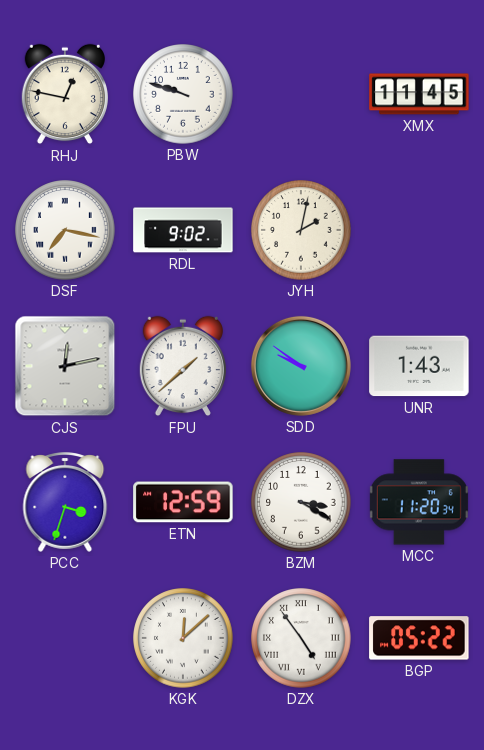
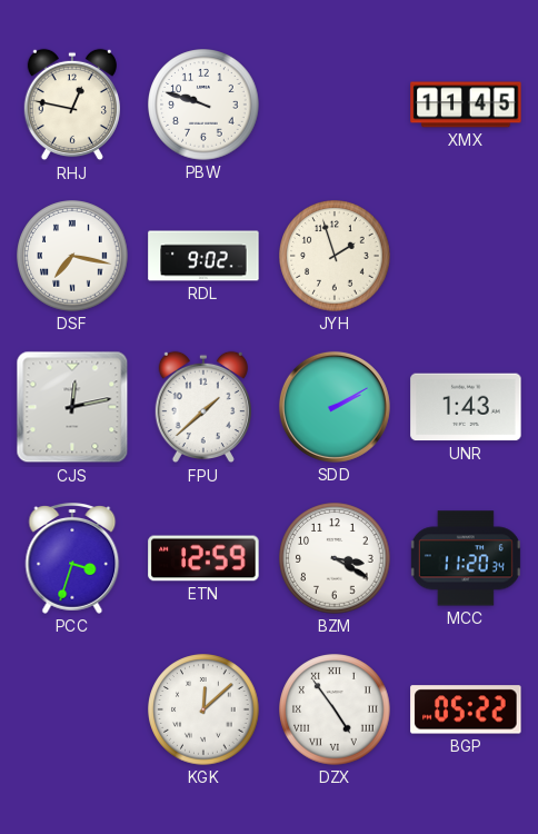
JYH: 2:02 -> 1:57
SDD: 9:51 -> 2:10
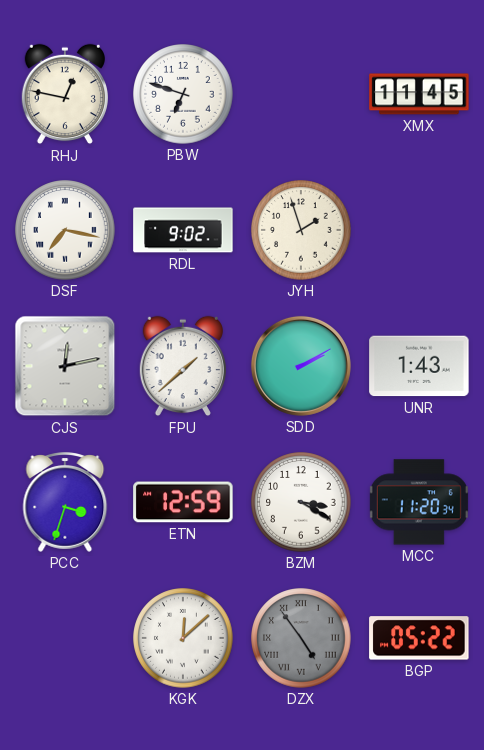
PBW: 9:48 -> 6:48
DZX dial: white -> grey
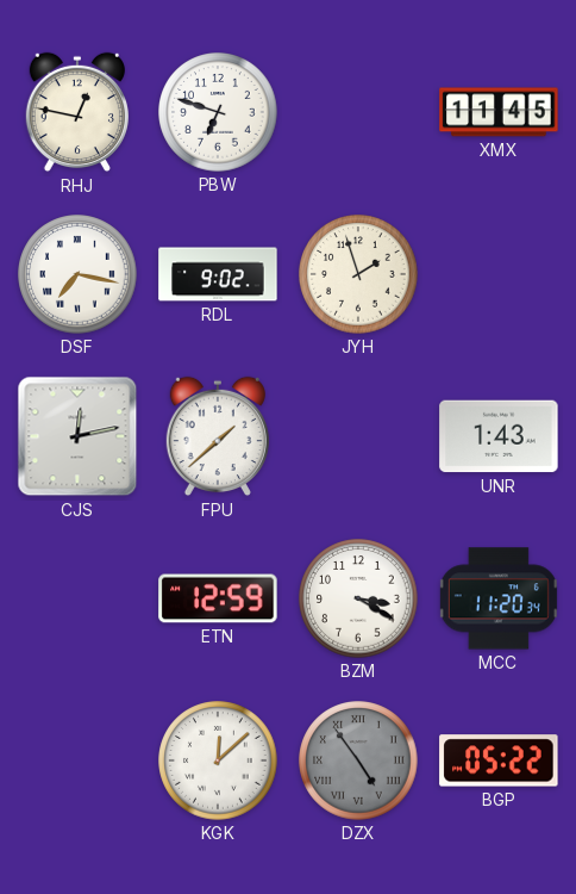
SDD: 2:10 -> none
PCC: 3:33 -> none
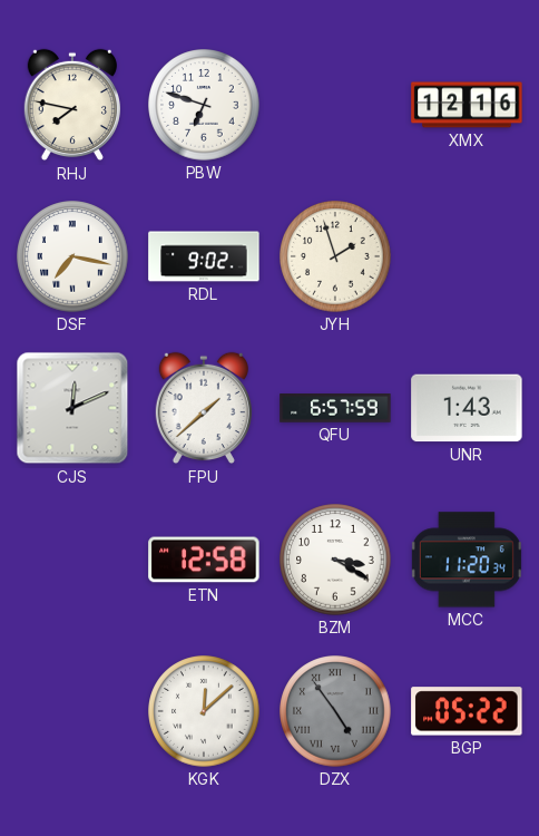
RHJ: 12:47 -> 7:47
XMX: 11:45 -> 12:16
CJS: 12:13 -> 12:11
QFU: none -> 6:57
ETN: 12:59 -> 12:58
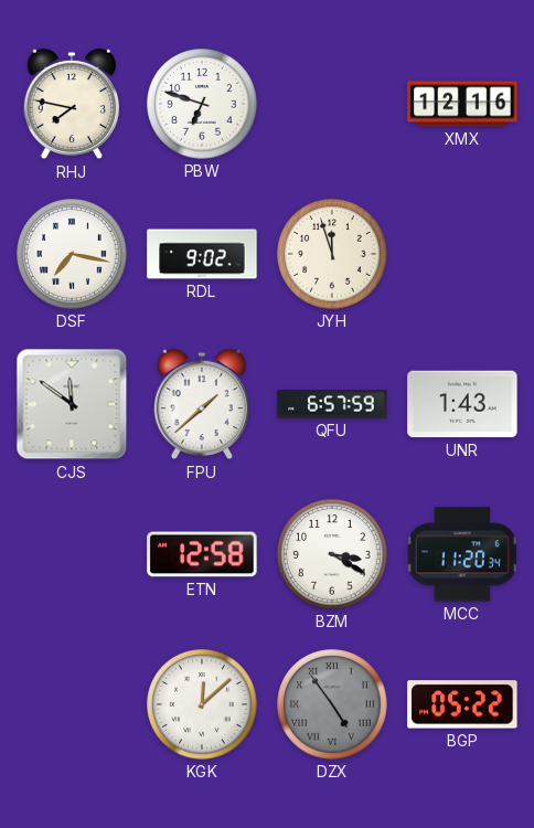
JYH: 1:57 -> 11:57
CJS: 12:11 -> 11:51
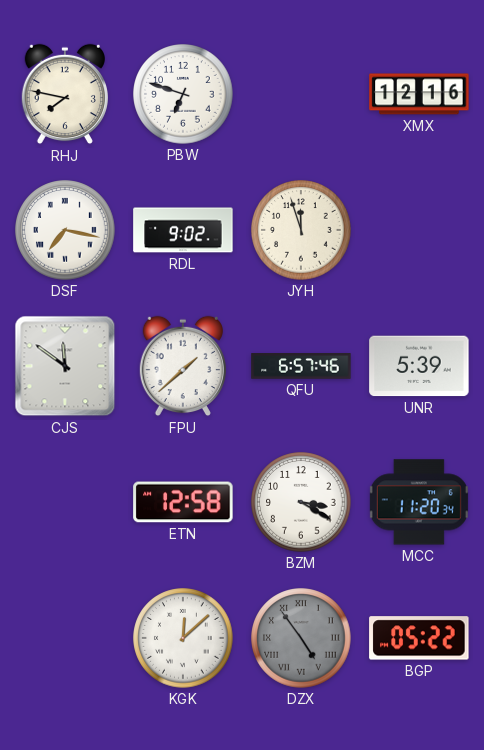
QFU: 6:57:59 -> 6:57:46
UNR: 1:43 -> 5:39
